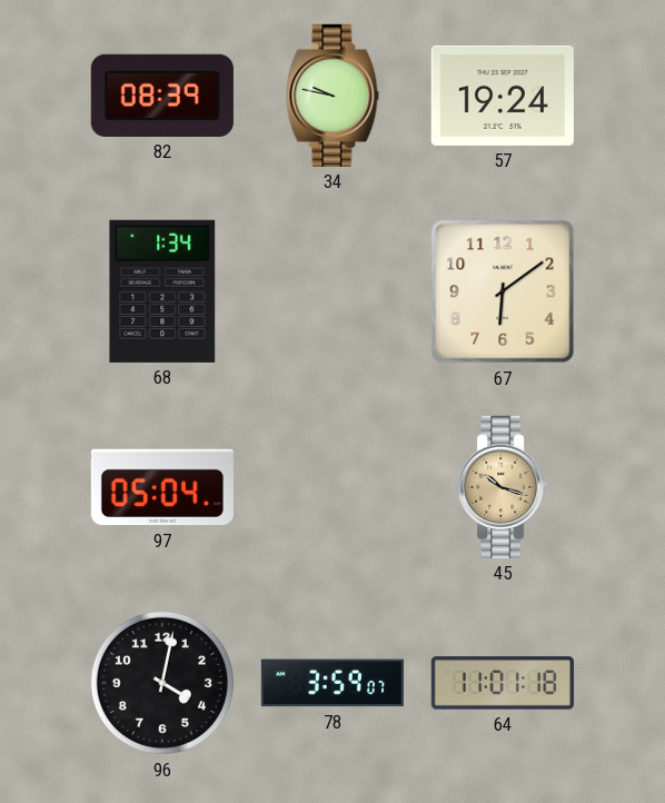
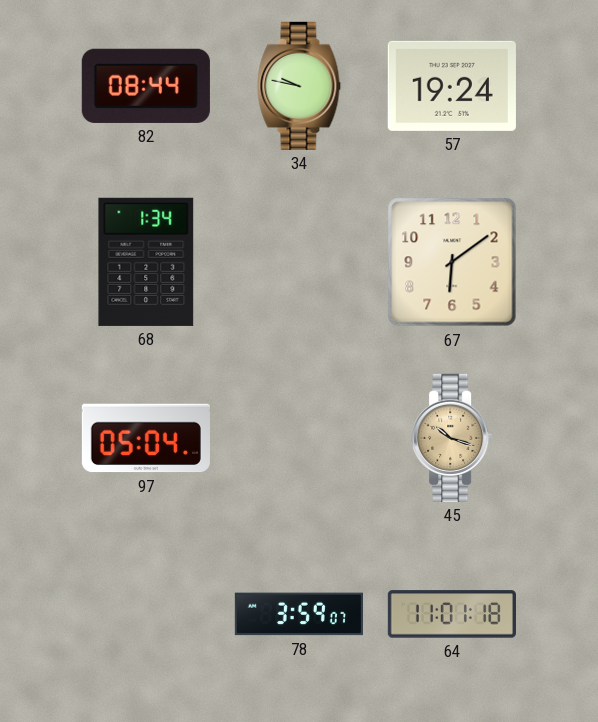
82: 08:39 -> 08:44
96: 4:02 -> none
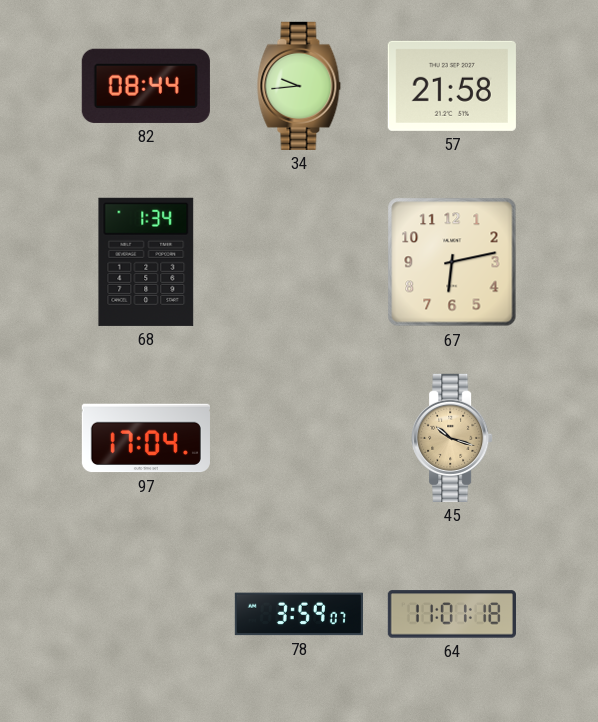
34: 9:47 -> 9:44
57: 19:24 -> 21:58
67: 6:09 -> 6:13
97: 05:04 -> 17:04
